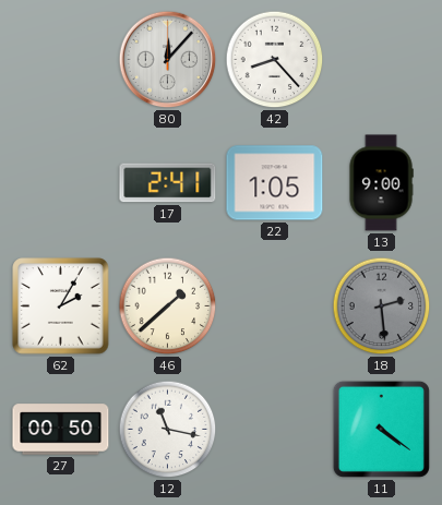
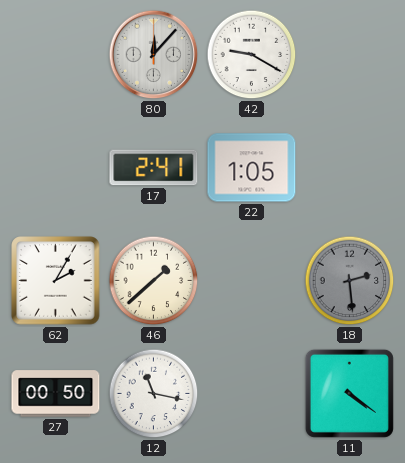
42: 8:23 -> 9:20
13: 9:00 -> none
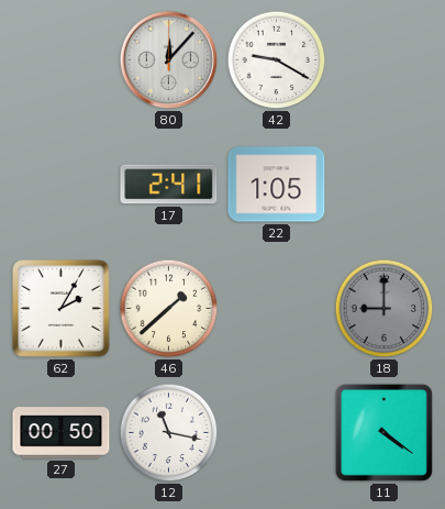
18: 2:29 -> 9:00
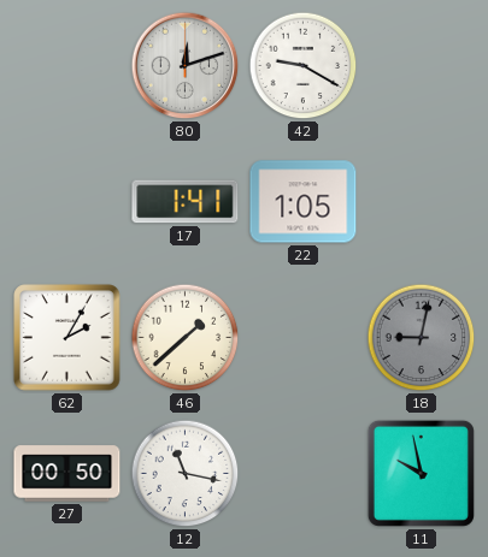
80: 12:07 -> 12:12
17: 2:41 -> 1:41
18: 9:00 -> 9:02
11: 4:21 -> 9:58
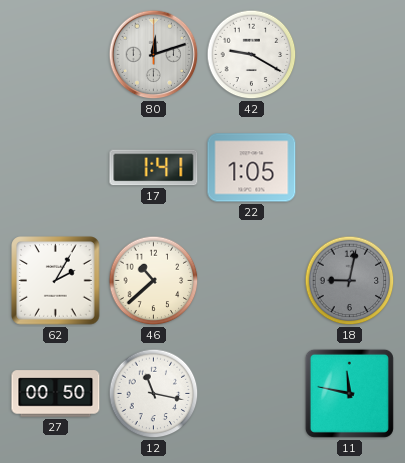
46: 1:38 -> 10:38
11: 9:58 -> 11:47
